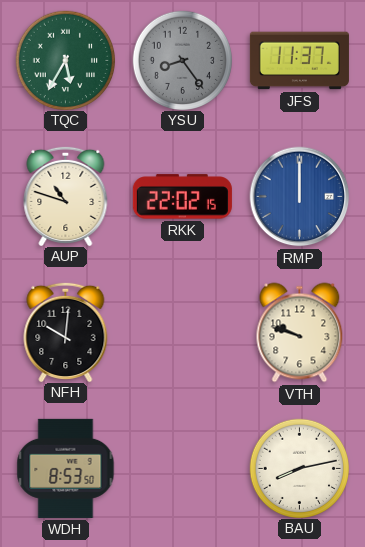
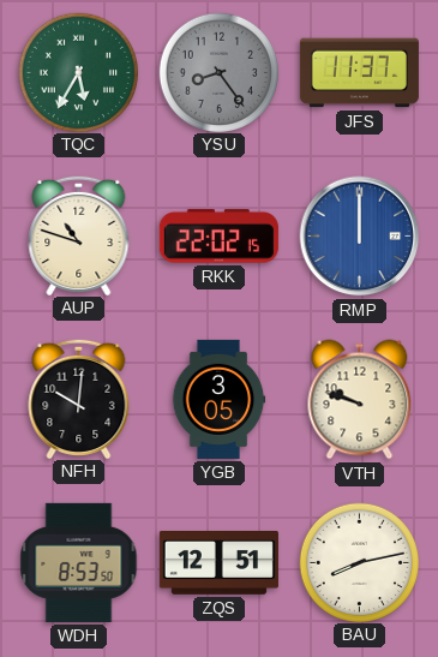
YGB: none -> 3:05
ZQS: none -> 12:51
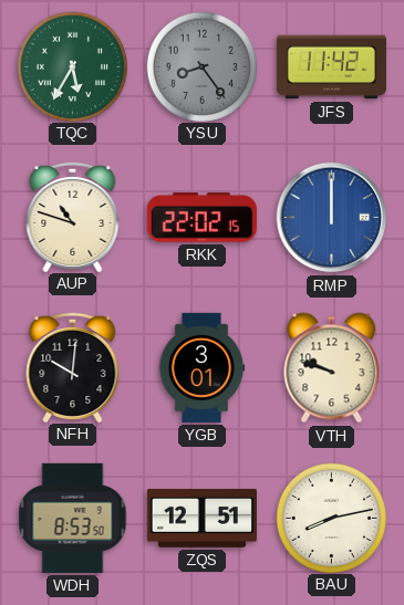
JFS: 11:37 -> 11:42
YGB: 3:05 -> 3:01
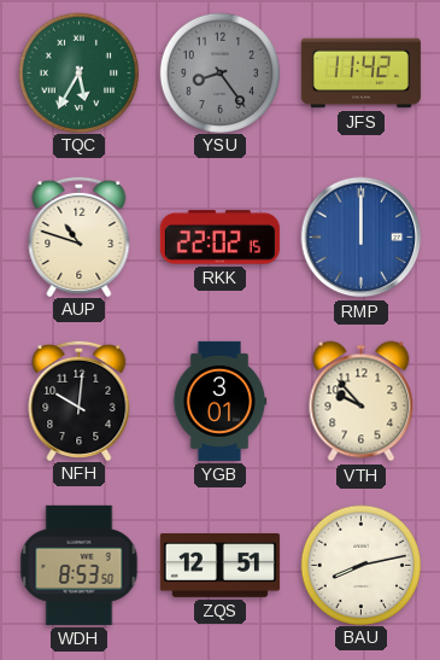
VTH: 9:48 -> 9:53
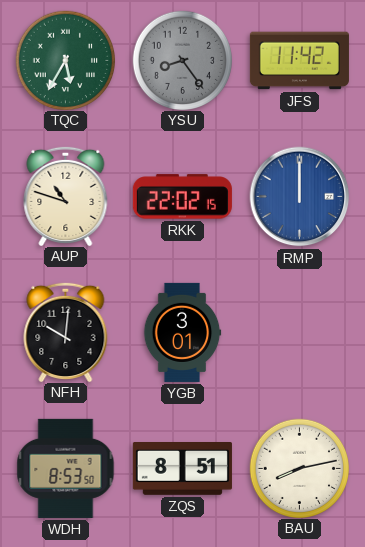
VTH: 9:53 -> none
ZQS: 12:51 -> 8:51
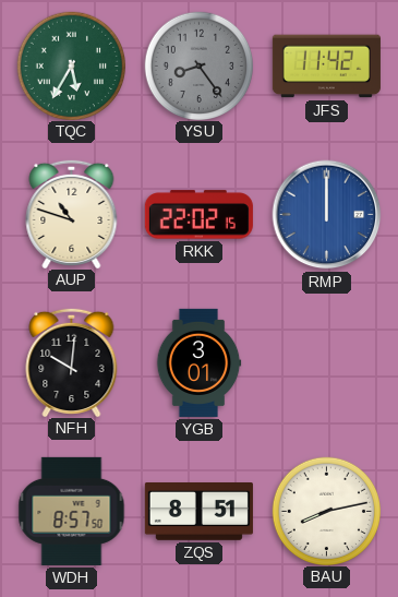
WDH: 8:53 -> 8:57
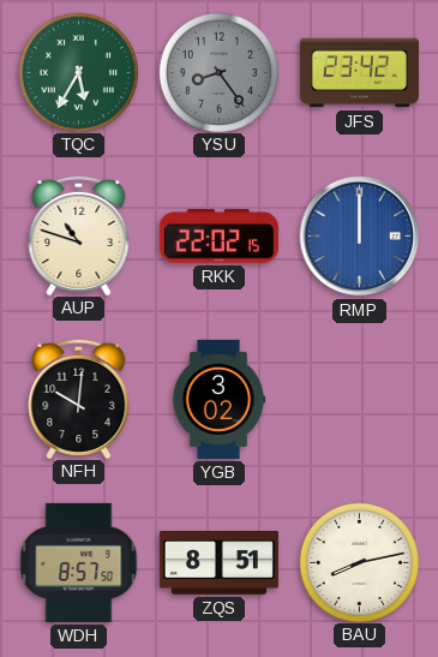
JFS: 11:42 -> 23:42
YGB: 3:01 -> 3:02
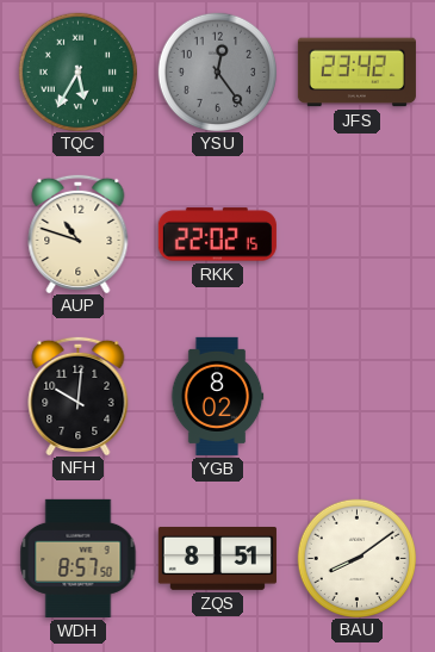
YSU: 8:24 -> 12:24
RMP: 12:00 -> none
YGB: 3:02 -> 8:02
BAU: 8:13 -> 8:09
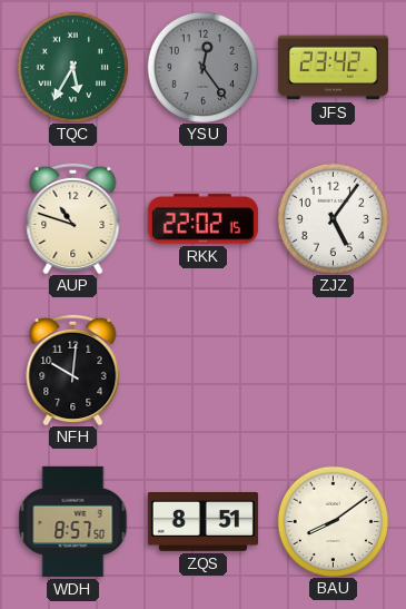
ZJZ: none -> 5:06
YGB: 8:02 -> none
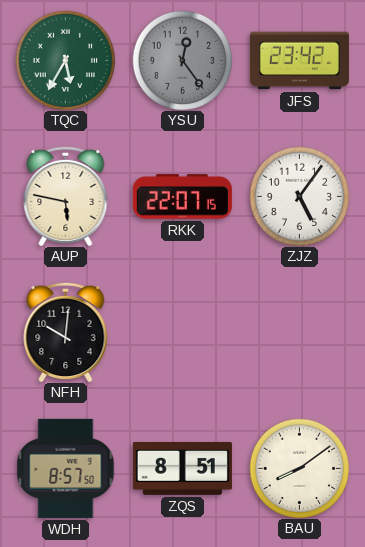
AUP: 10:48 -> 5:47
RKK: 22:02 -> 22:07
